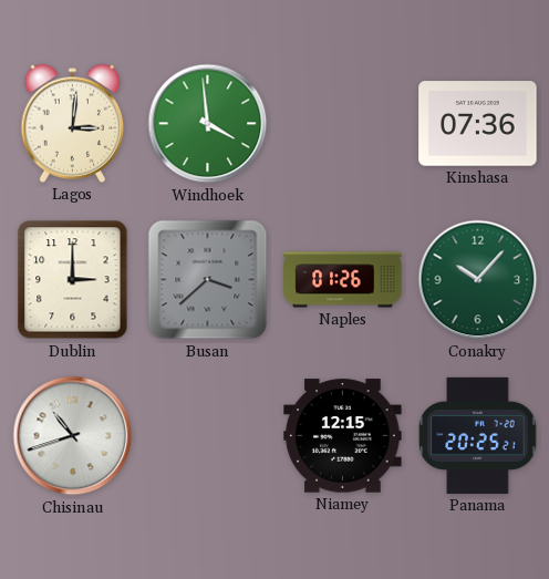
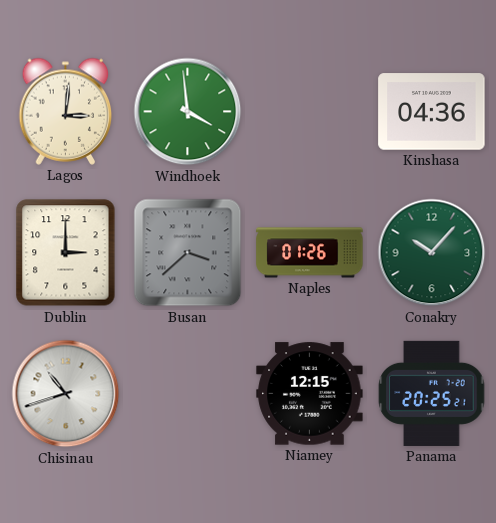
Kinshasa: 07:36 -> 04:36
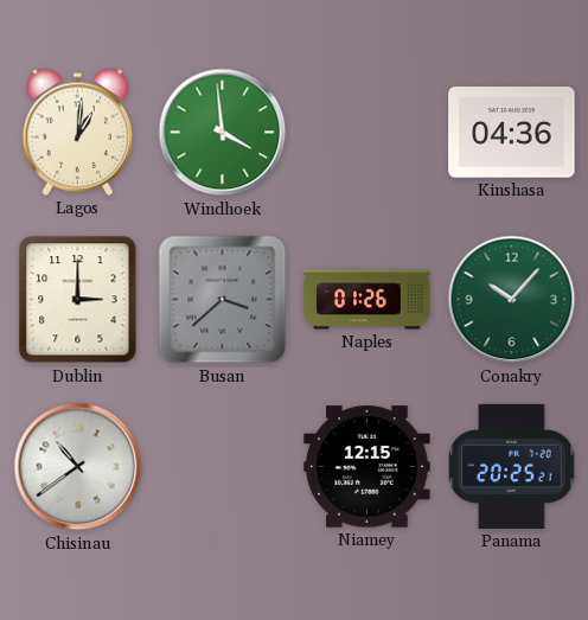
Lagos: 3:01 -> 1:01
Chisinau: 10:42 -> 10:39
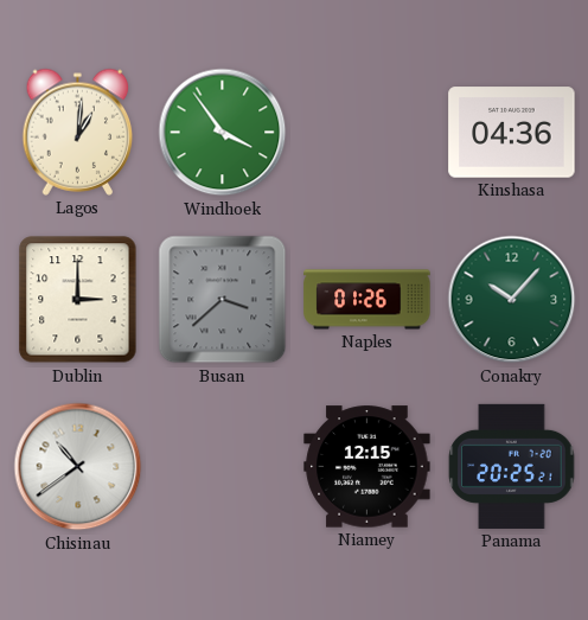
Windhoek: 3:59 -> 3:54
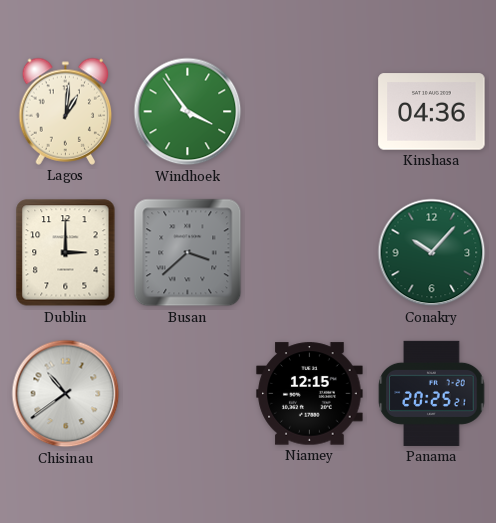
Naples: 01:26 -> none
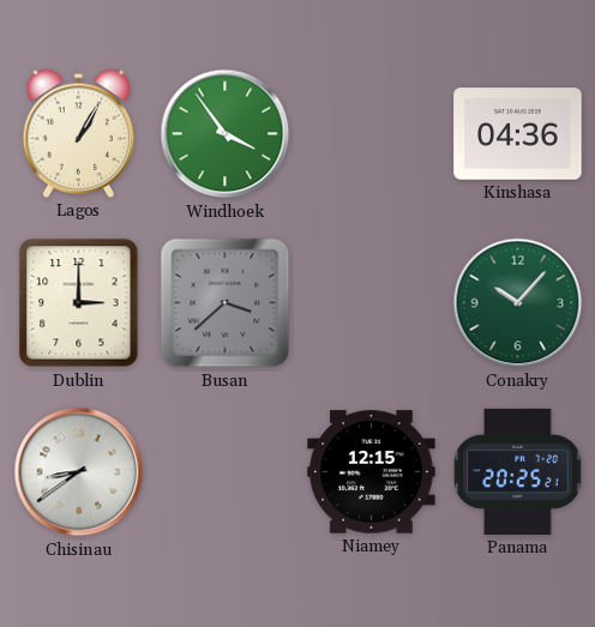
Lagos: 1:01 -> 1:05
Chisinau: 10:39 -> 8:39
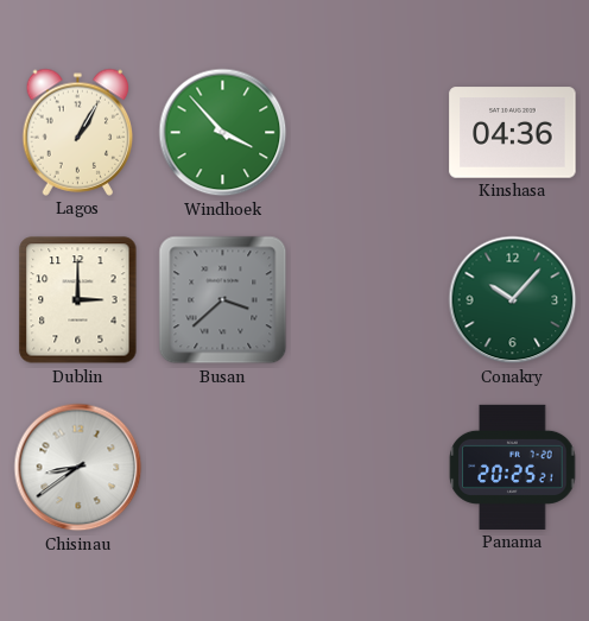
Windhoek: 3:54 -> 3:53
Niamey: 12:15 -> none
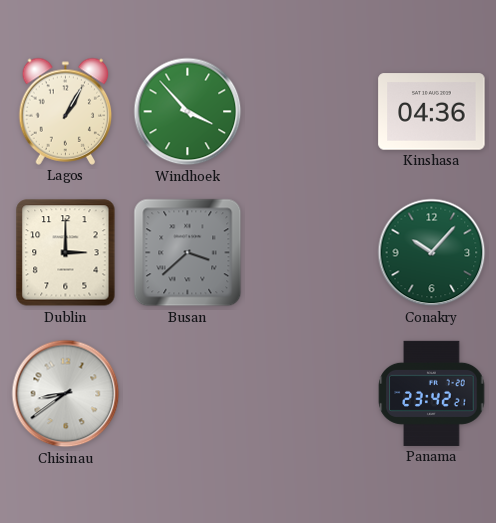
Panama: 20:25 -> 23:42
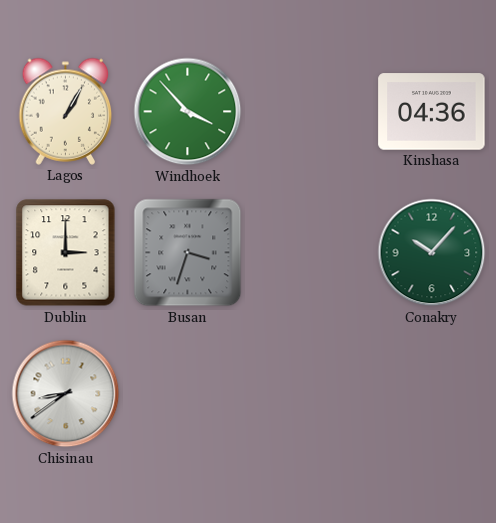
Busan: 3:38 -> 3:33
Panama: 23:42 -> none
